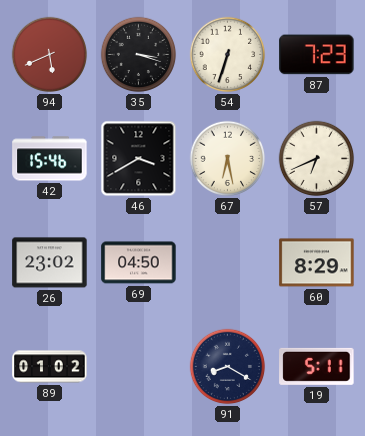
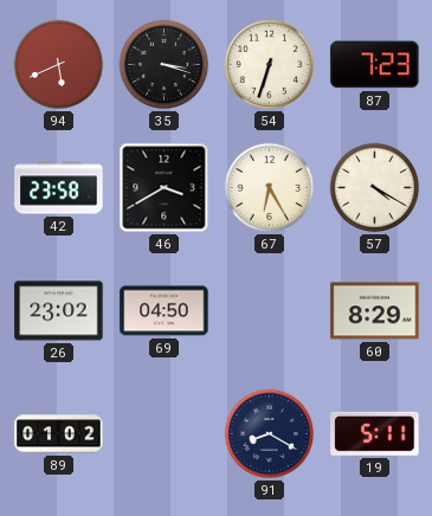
42: 15:46 -> 23:58
67: 6:28 -> 6:25
57: 6:41 -> 4:20
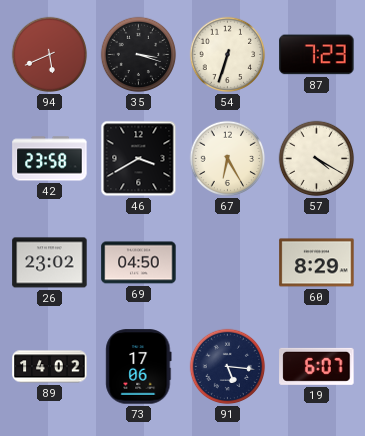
89: 01:02 -> 14:02
73: none -> 17:06
91: 8:20 -> 5:16
19: 5:11 -> 6:07
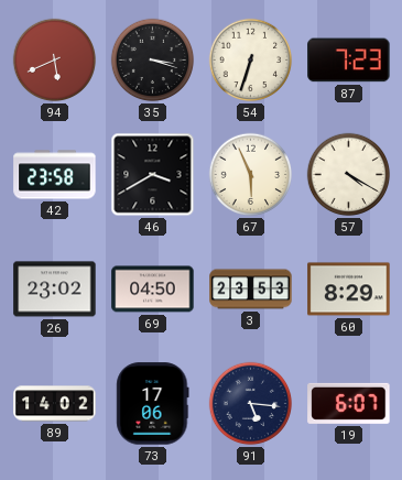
67: 6:25 -> 5:56
3: none -> 23:53
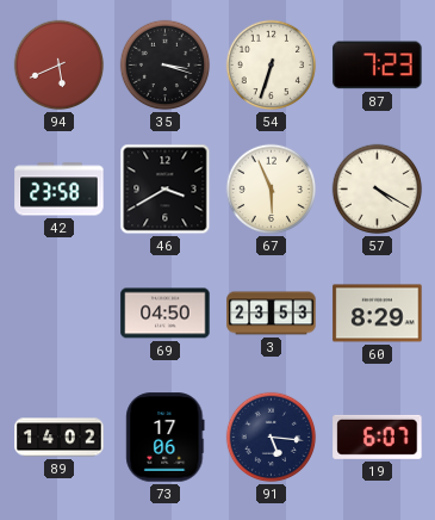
26: 23:02 -> none
